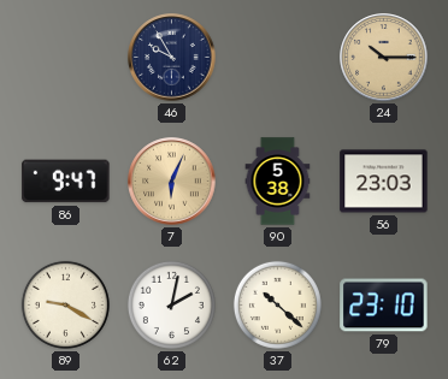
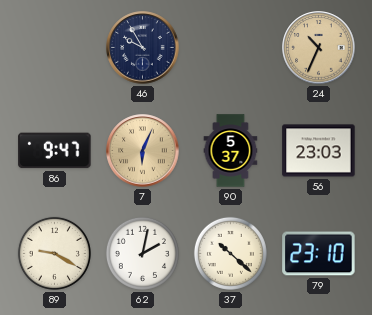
24: 10:15 -> 10:34
90: 5:38 -> 5:37
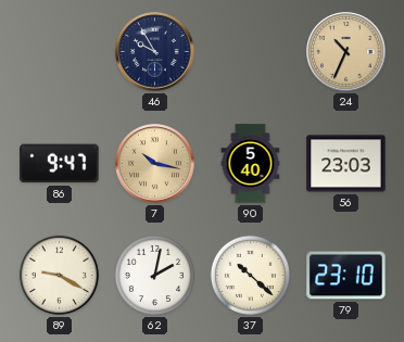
7: 6:04 -> 10:17
90: 5:37 -> 5:40
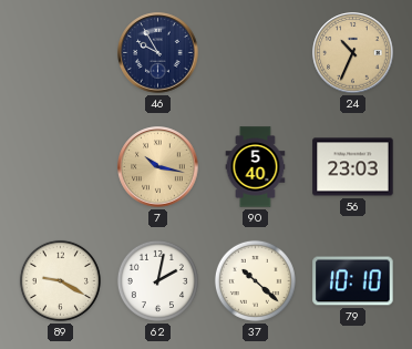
86: 9:47 -> none
79: 23:10 -> 10:10
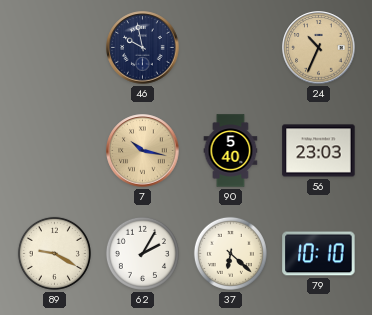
46: 9:55 -> 9:58
62: 2:02 -> 2:05
37: 10:22 -> 6:22
